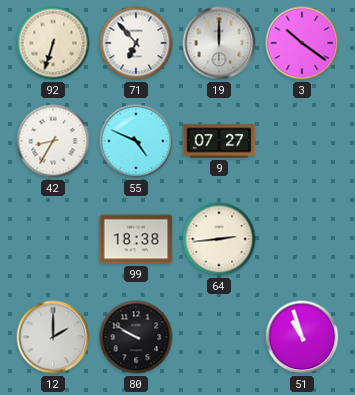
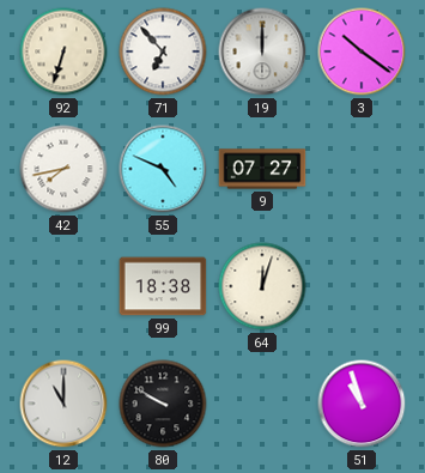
42: 8:35 -> 7:43
64: 2:44 -> 12:03
12: 2:00 -> 11:00
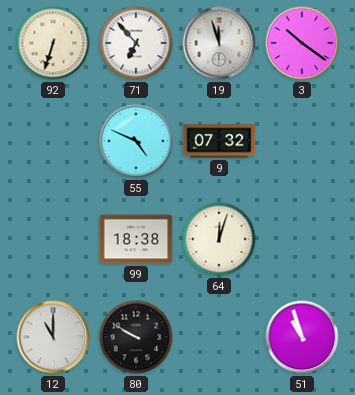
19: 12:00 -> 11:57
42: 7:43 -> none
9: 07:27 -> 07:32
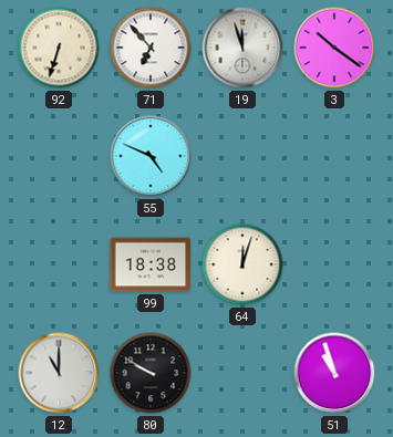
9: 07:32 -> none
